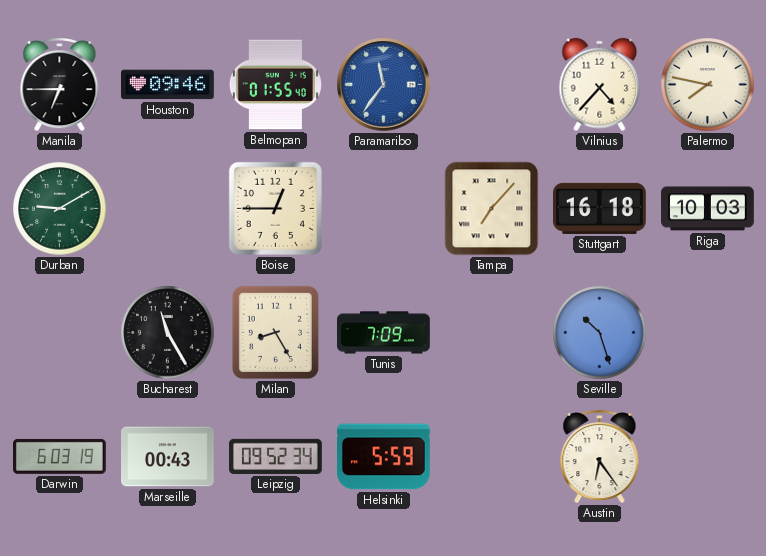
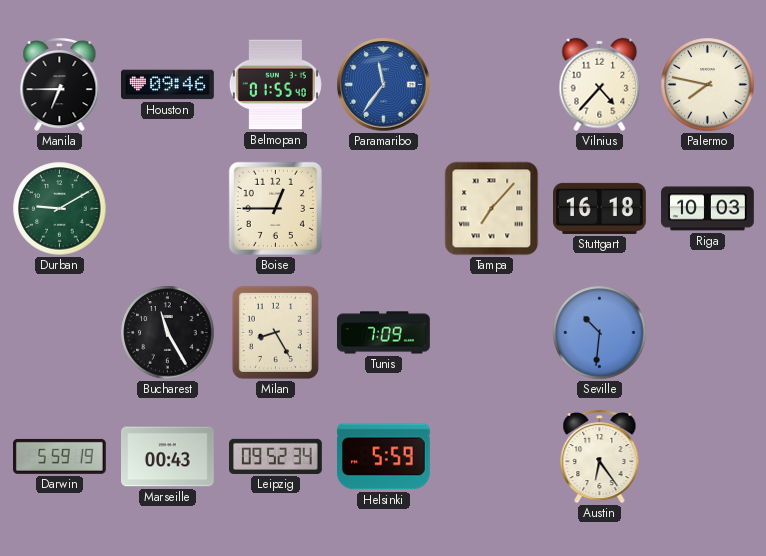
Seville: 10:27 -> 10:31
Darwin: 6:03 -> 5:59
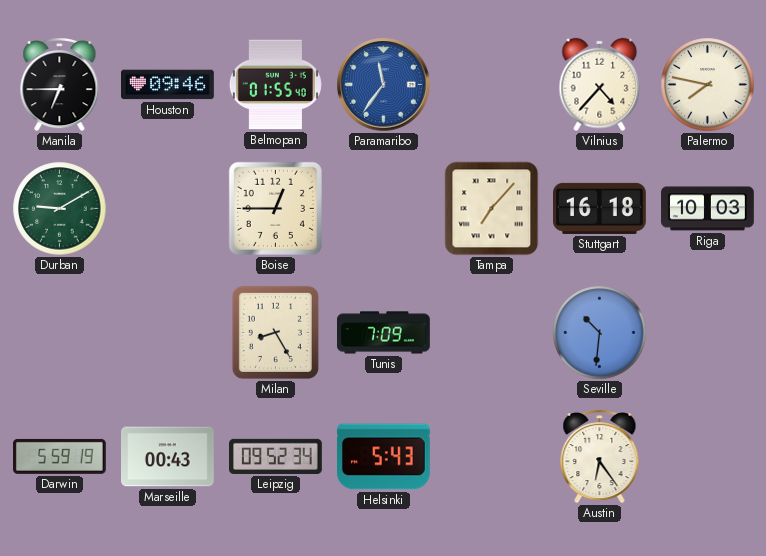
Bucharest: 11:25 -> none
Helsinki: 5:59 -> 5:43
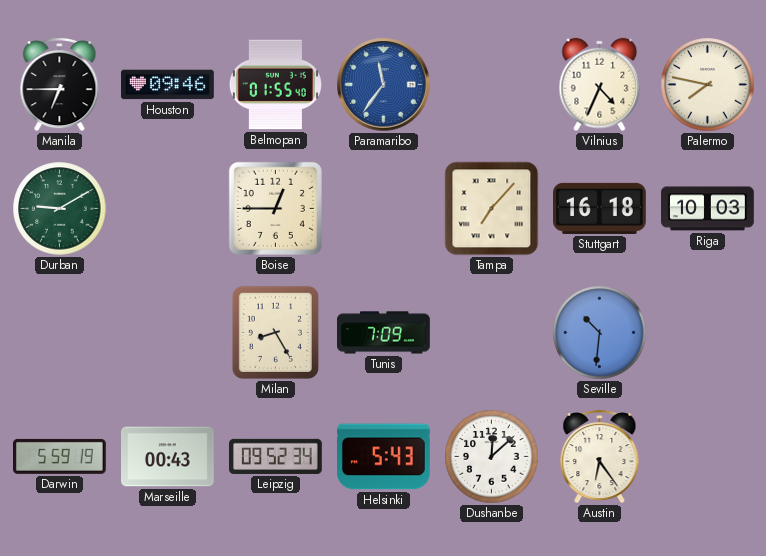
Vilnius: 4:37 -> 4:34
Dushanbe: none -> 12:08
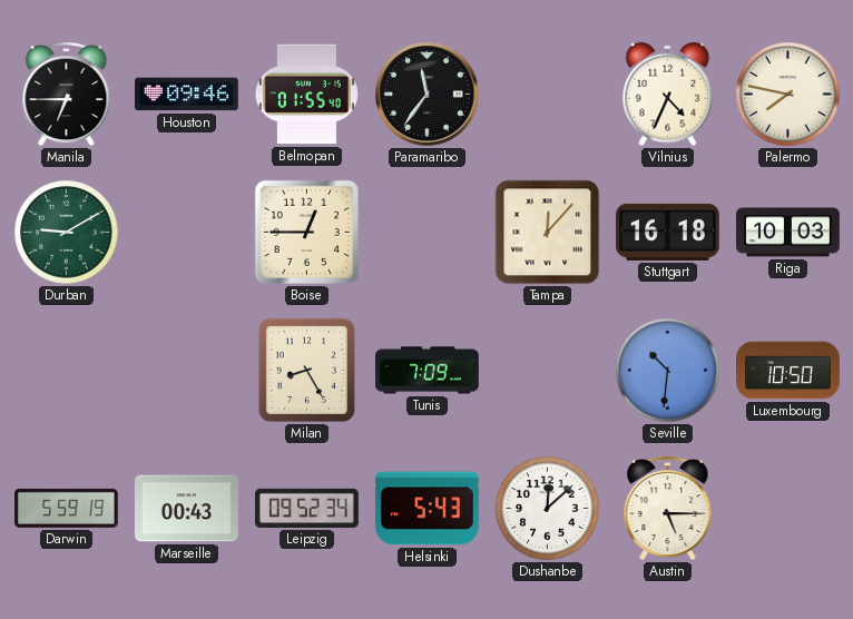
Paramaribo dial: blue -> black
Tampa: 7:07 -> 12:07
Luxembourg: none -> 10:50
Austin: 6:24 -> 5:15
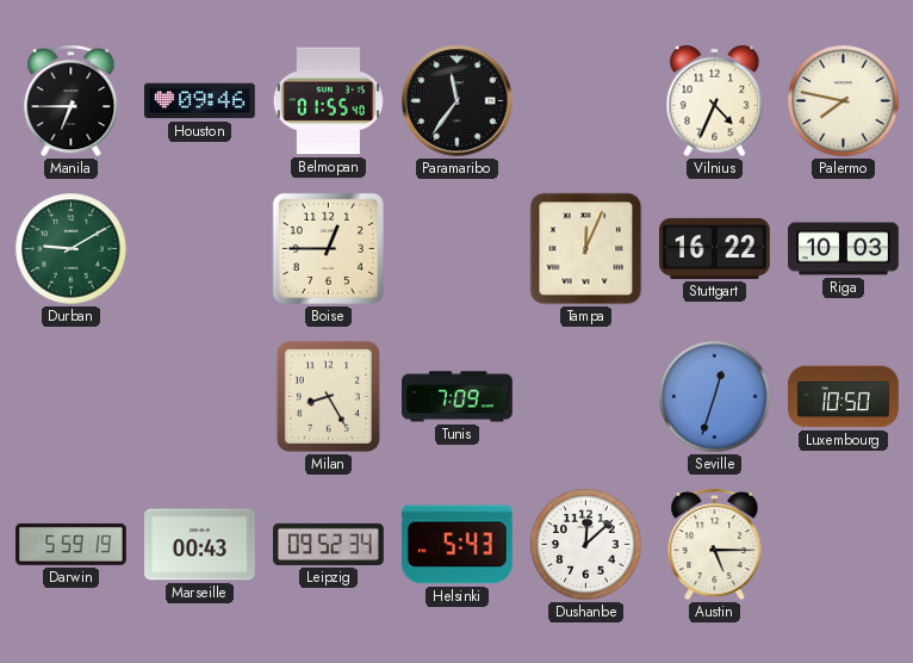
Tampa: 12:07 -> 12:04
Stuttgart: 16:18 -> 16:22
Seville: 10:31 -> 12:33
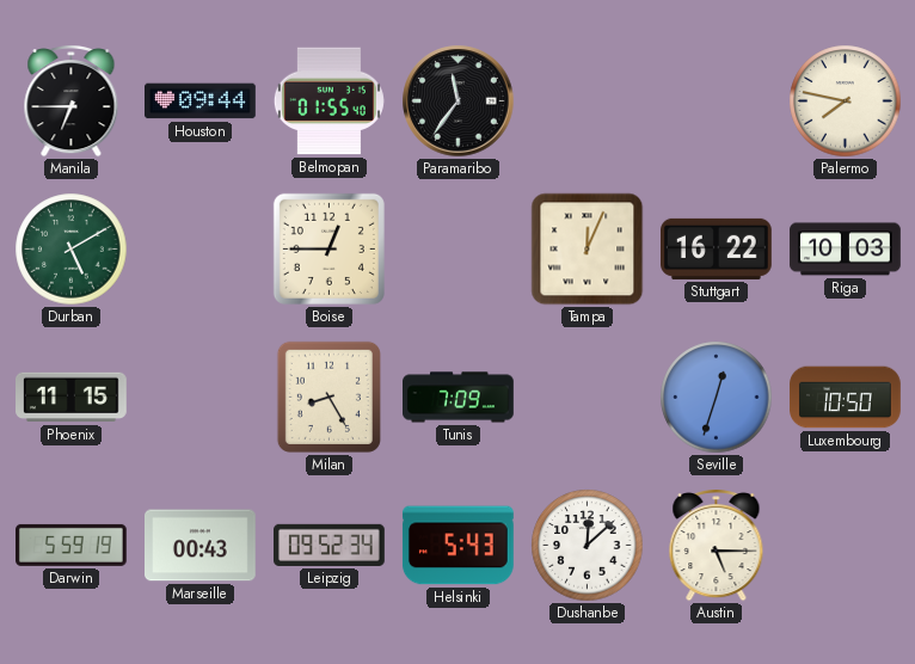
Houston: 09:46 -> 09:44
Vilnius: 4:34 -> none
Durban: 9:10 -> 5:10
Phoenix: none -> 11:15
